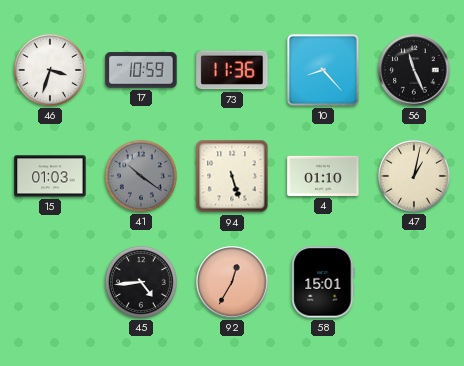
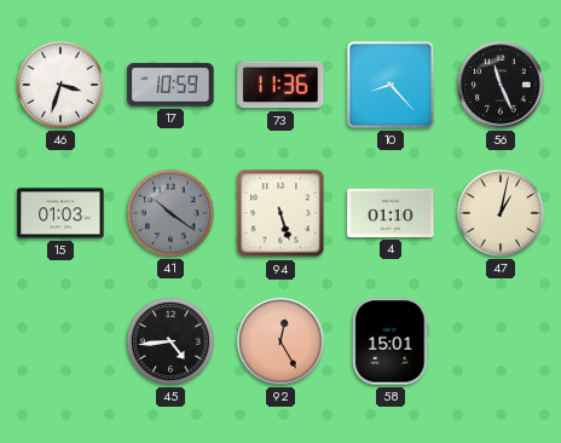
92: 12:35 -> 12:25
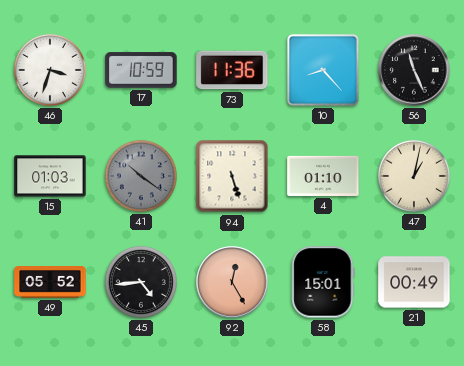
49: none -> 05:52
21: none -> 00:49
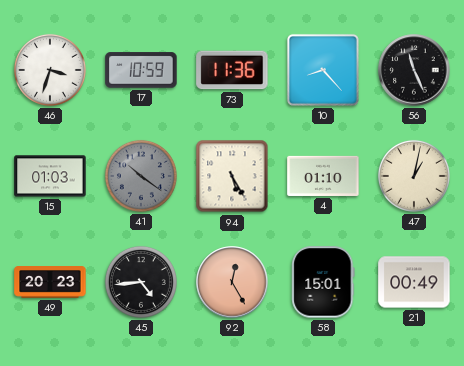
94: 5:27 -> 5:25
49: 05:52 -> 20:23
